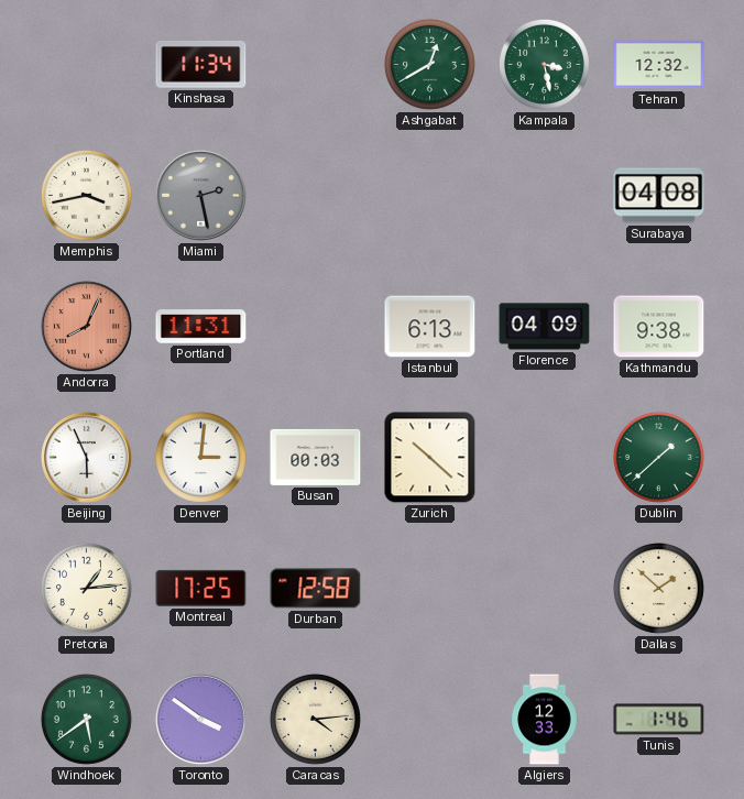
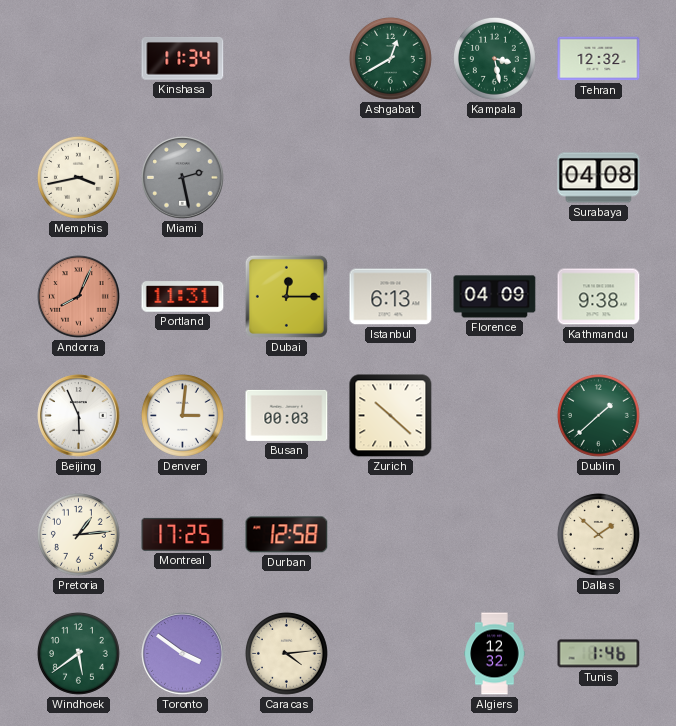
Dubai: none -> 12:15
Algiers: 12:33 -> 12:32
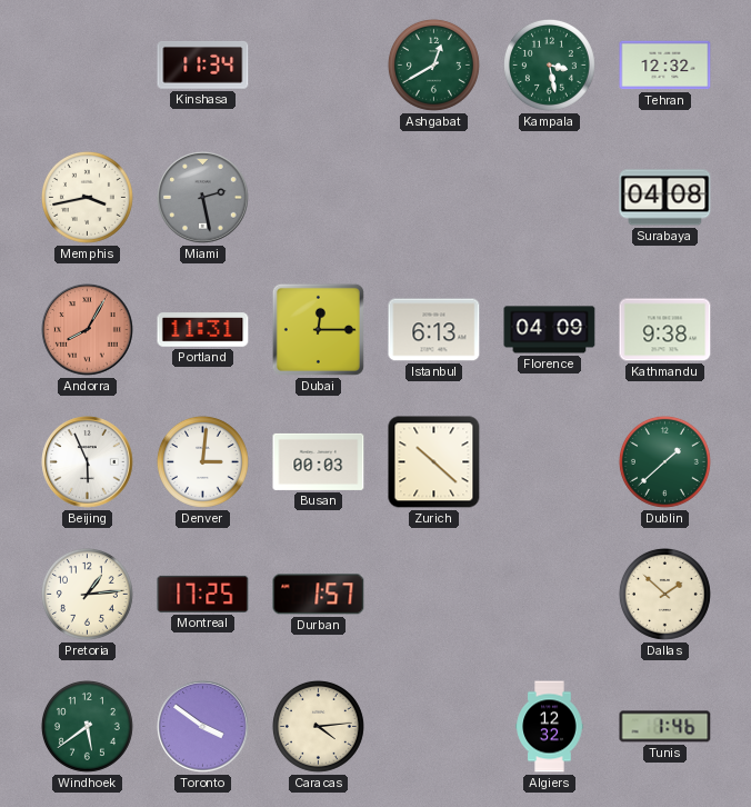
Andorra: 8:04 -> 8:05
Durban: 12:58 -> 1:57
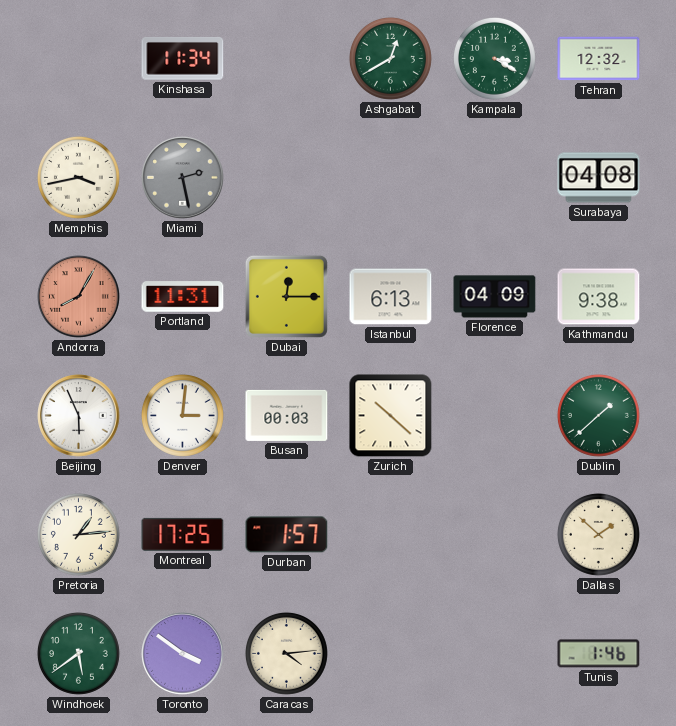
Kampala: 3:28 -> 3:20
Algiers: 12:32 -> none
